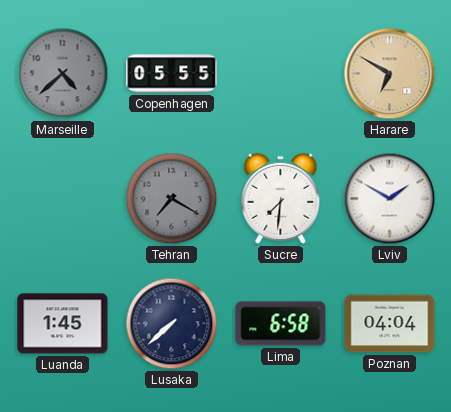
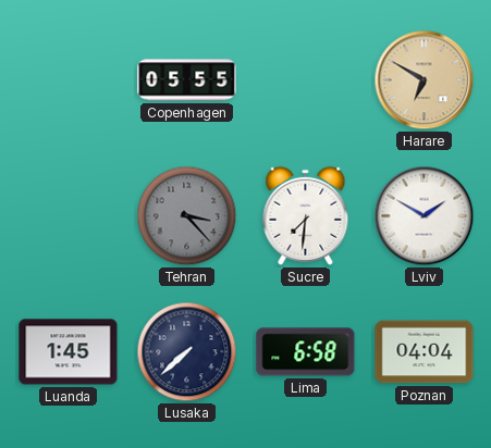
Marseille: 4:38 -> none
Tehran: 7:20 -> 3:23
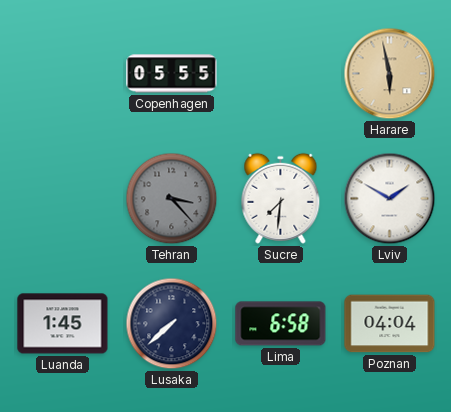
Harare: 6:50 -> 5:58
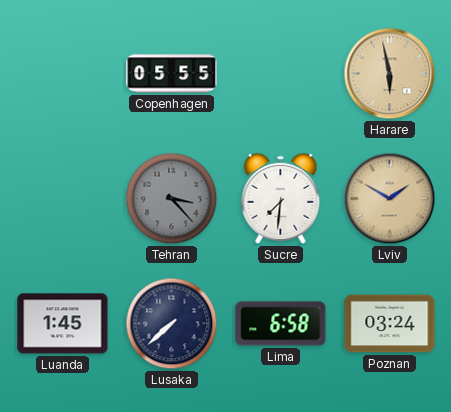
Lviv dial: white -> champagne
Poznan: 04:04 -> 03:24
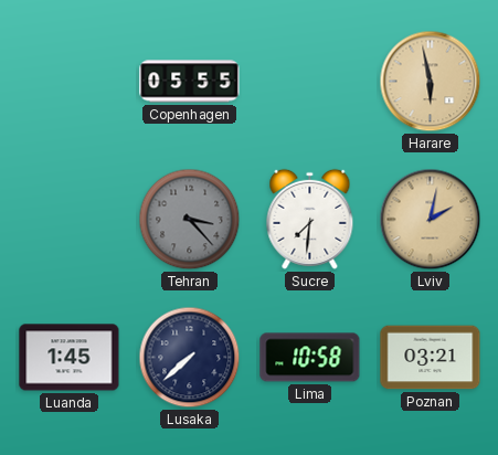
Lviv: 1:50 -> 2:02
Lima: 6:58 -> 10:58
Poznan: 03:24 -> 03:21
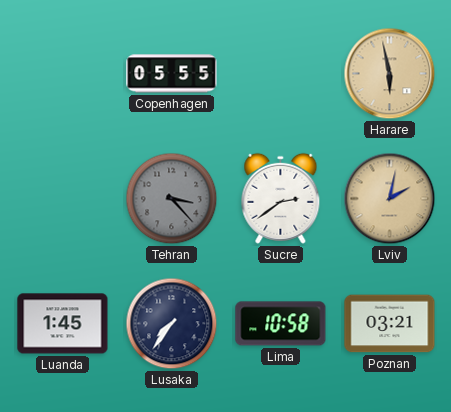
Sucre: 7:31 -> 2:39
Lusaka: 7:38 -> 7:36
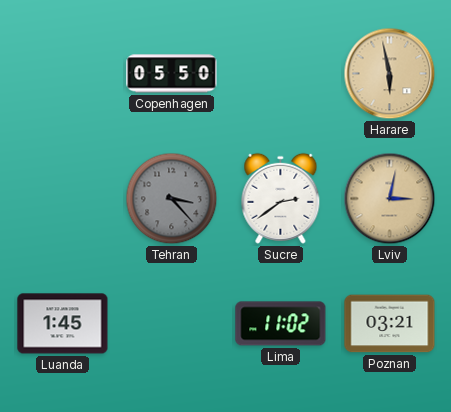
Copenhagen: 05:55 -> 05:50
Lviv: 2:02 -> 3:02
Lusaka: 7:36 -> none
Lima: 10:58 -> 11:02
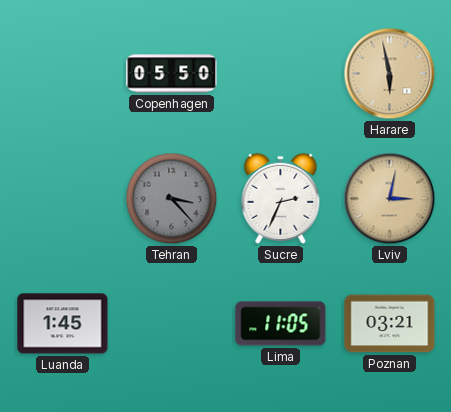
Sucre: 2:39 -> 2:34
Lima: 11:02 -> 11:05
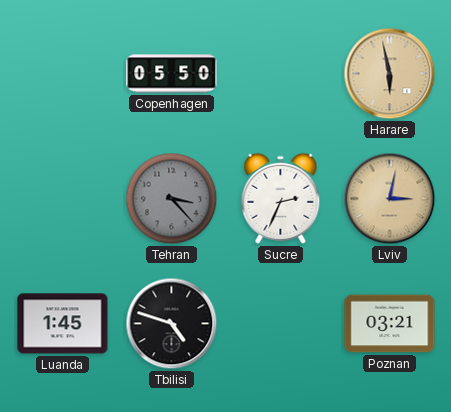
Tbilisi: none -> 4:48
Lima: 11:05 -> none
